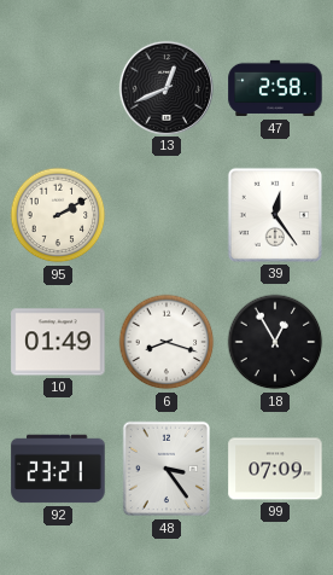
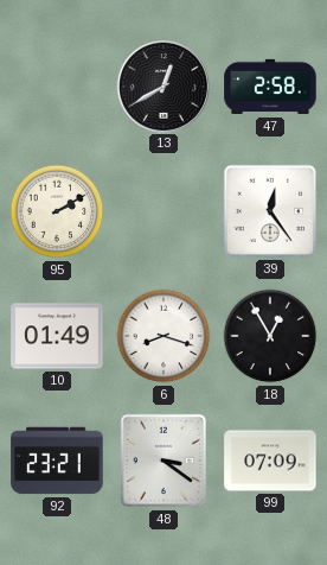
13: 12:41 -> 12:40
48: 3:24 -> 3:21
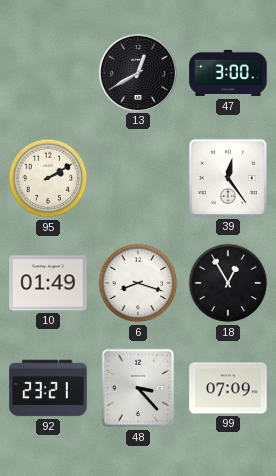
47: 2:58 -> 3:00
48: 3:21 -> 3:23
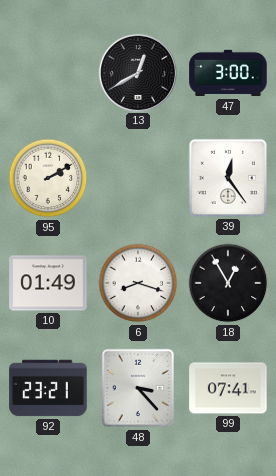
99: 07:09 -> 07:41
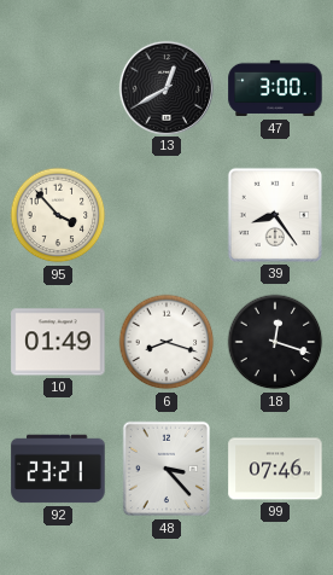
95: 2:10 -> 3:53
39: 12:24 -> 8:24
18: 12:55 -> 12:18
99: 07:41 -> 07:46
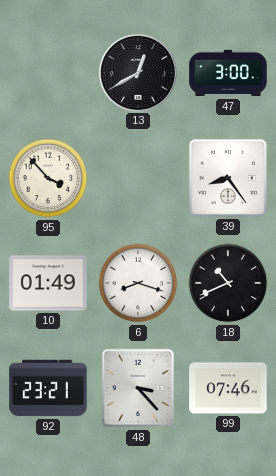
18: 12:18 -> 10:41
